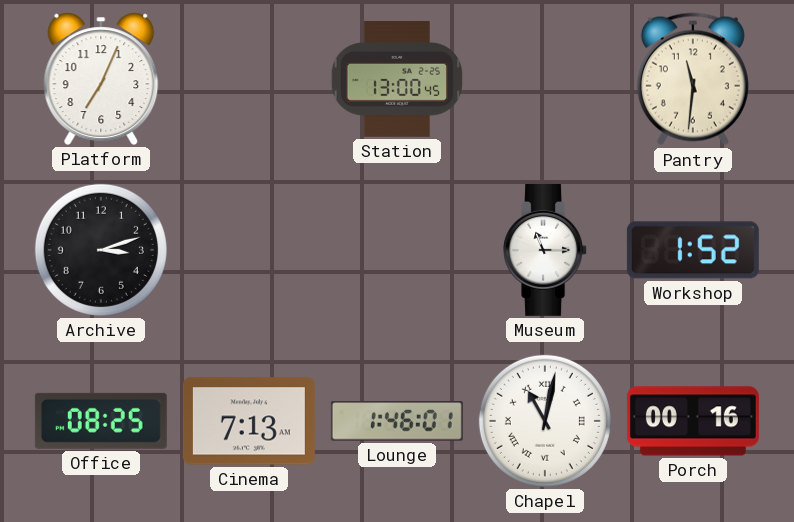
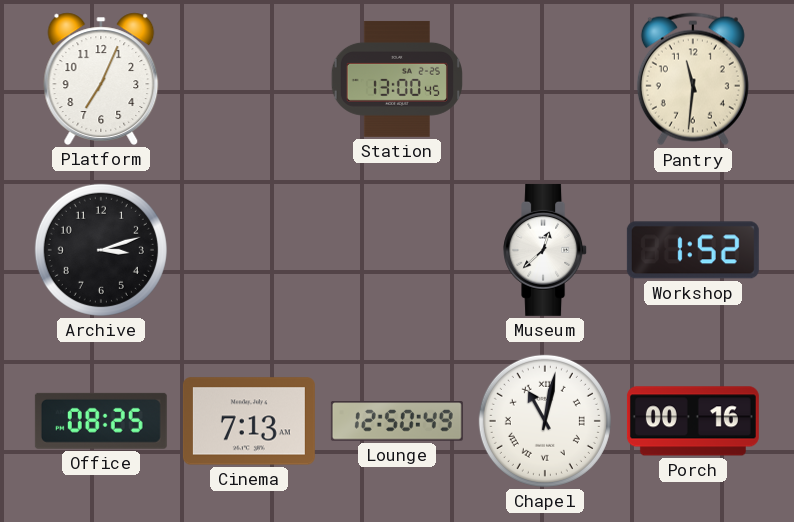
Museum: 11:15 -> 12:38
Lounge: 1:46 -> 12:50
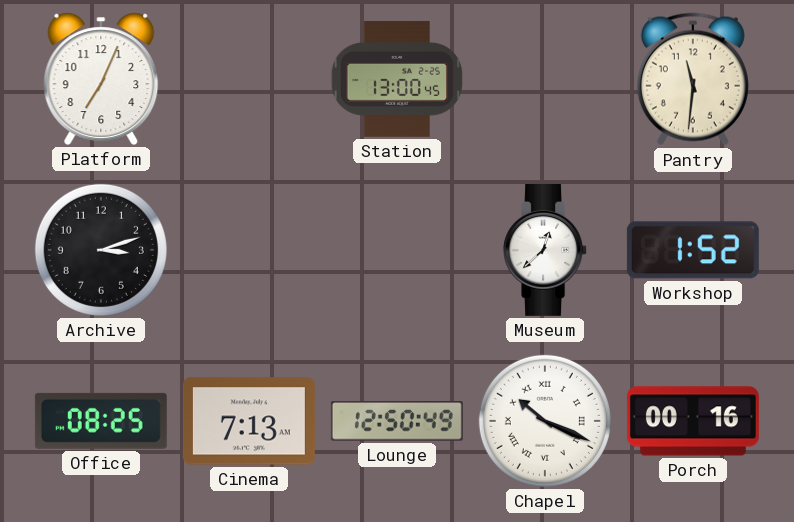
Chapel: 11:02 -> 10:19
